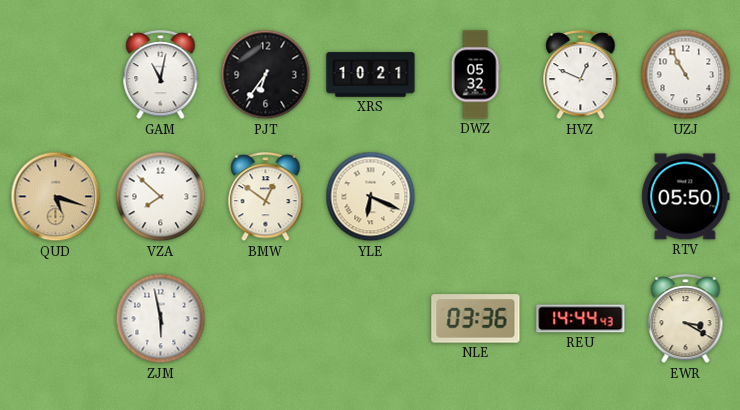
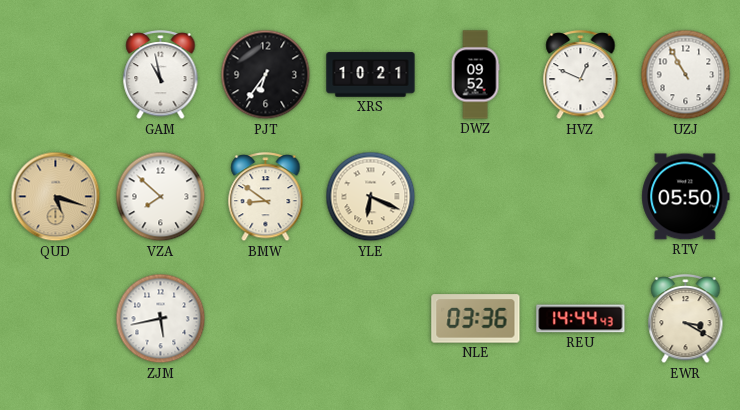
GAM: 11:02 -> 10:58
DWZ: 05:32 -> 09:52
BMW: 12:51 -> 8:51
ZJM: 5:58 -> 5:43
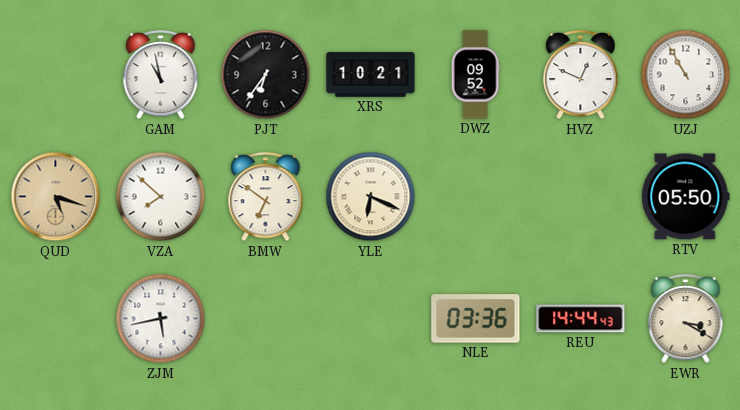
BMW: 8:51 -> 6:51
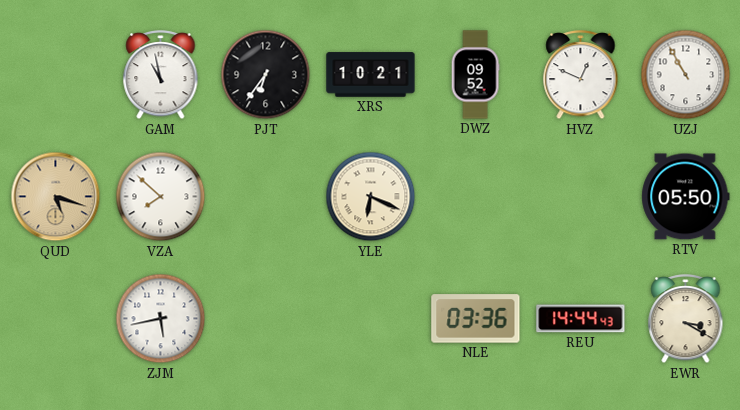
BMW: 6:51 -> none
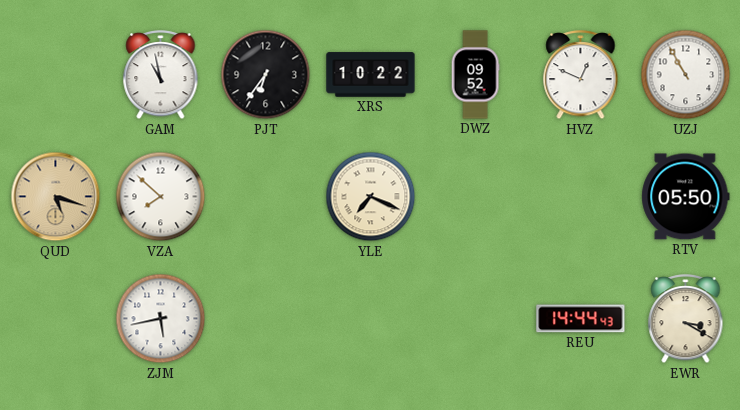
XRS: 10:21 -> 10:22
YLE: 6:19 -> 7:19
NLE: 03:36 -> none
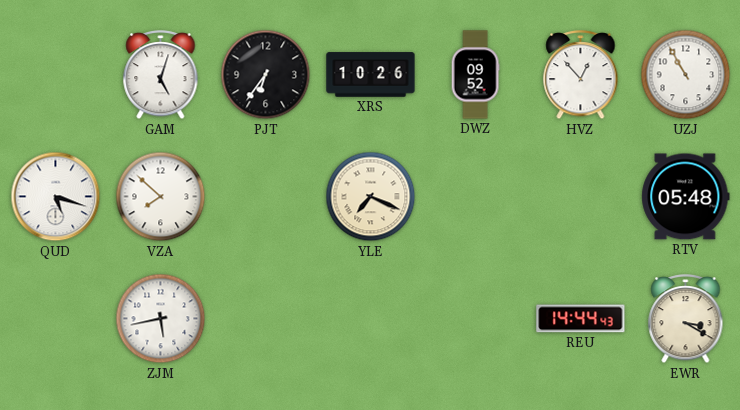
GAM: 10:58 -> 5:03
XRS: 10:22 -> 10:26
HVZ: 12:49 -> 12:53
QUD dial: champagne -> white
RTV: 05:50 -> 05:48
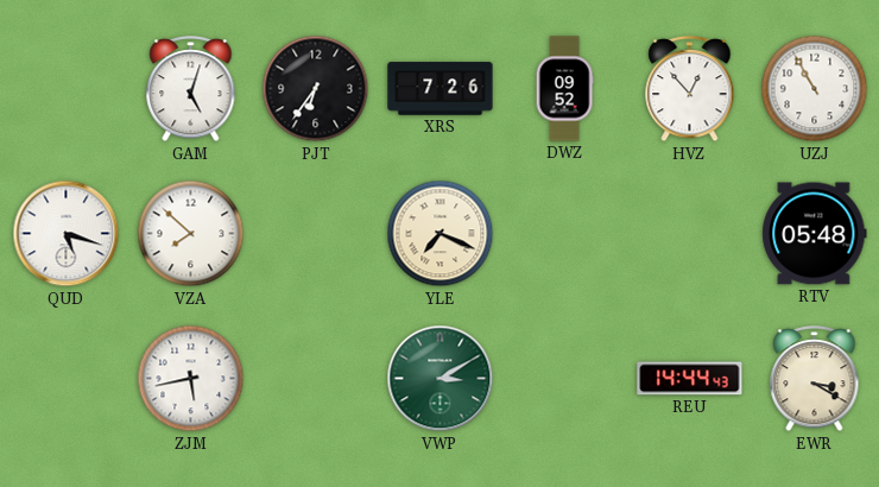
XRS: 10:26 -> 7:26
VWP: none -> 3:10
